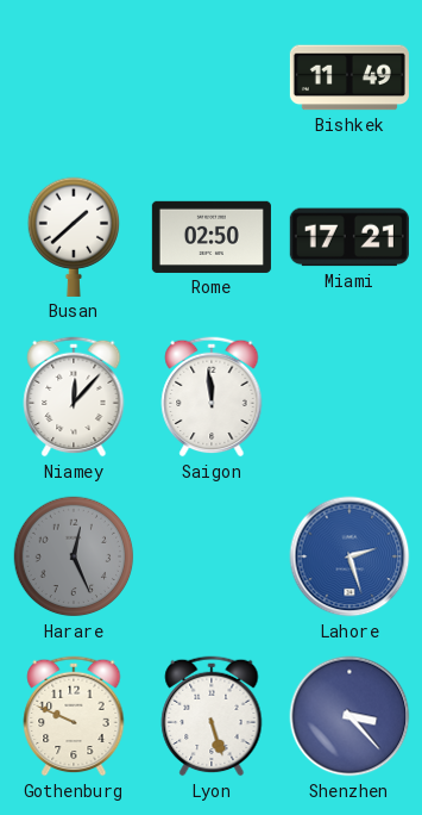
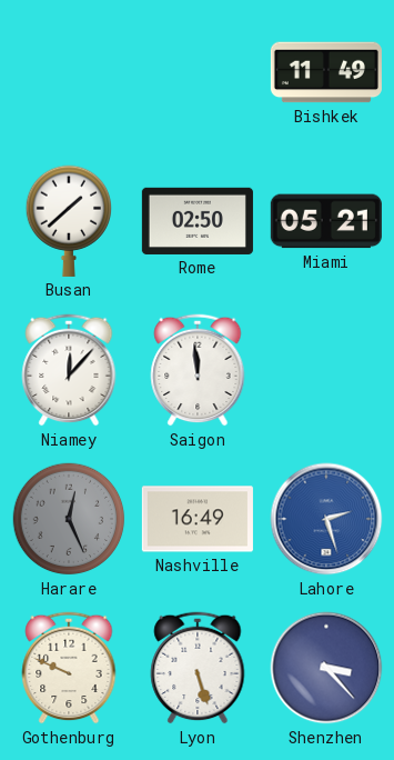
Miami: 17:21 -> 05:21
Nashville: none -> 16:49
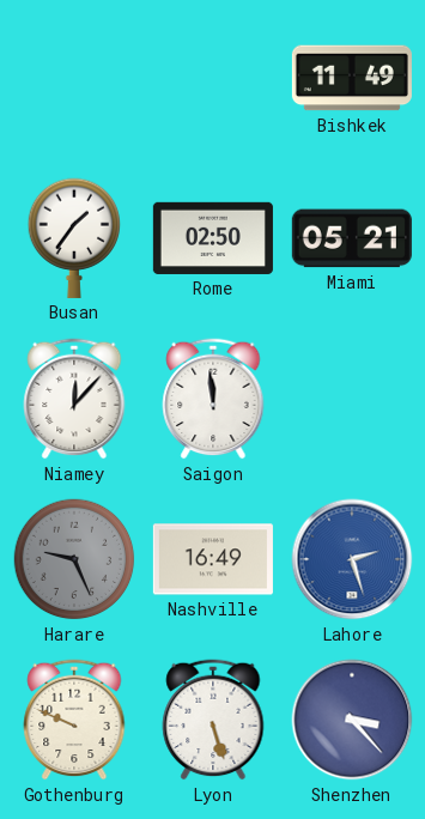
Busan: 1:38 -> 1:36
Harare: 12:26 -> 9:26
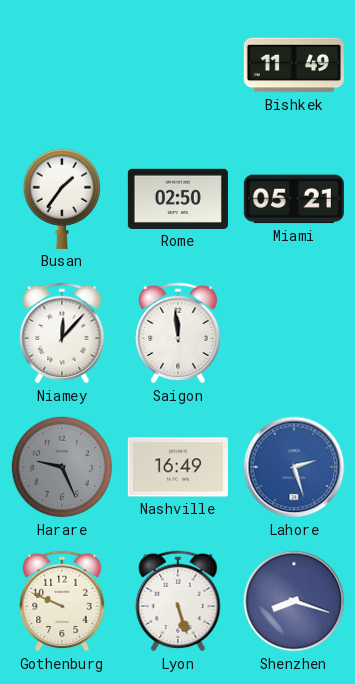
Shenzhen: 3:23 -> 8:18
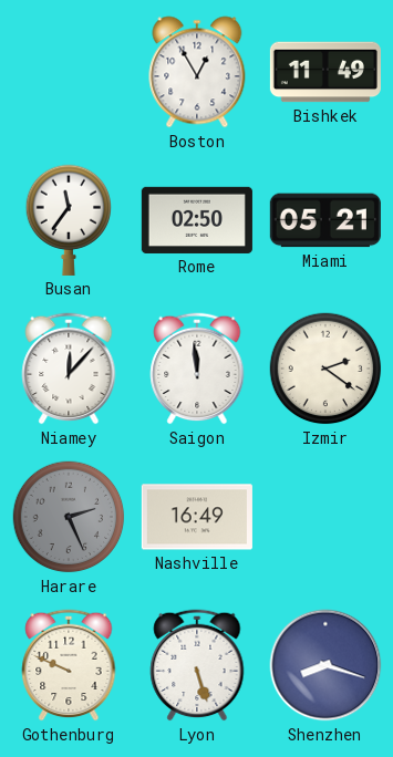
Boston: none -> 12:55
Busan: 1:36 -> 11:36
Izmir: none -> 2:21
Harare: 9:26 -> 2:26
Lahore: 2:27 -> none
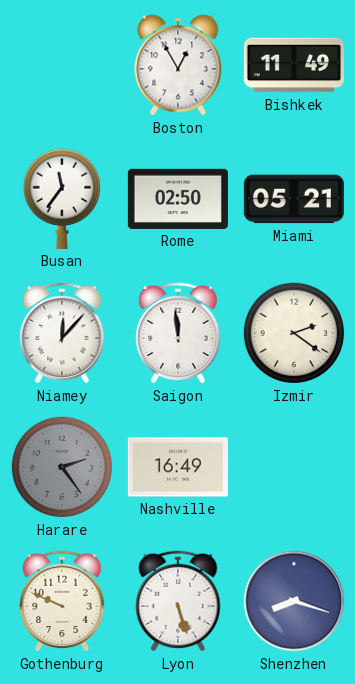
Harare: 2:26 -> 2:24
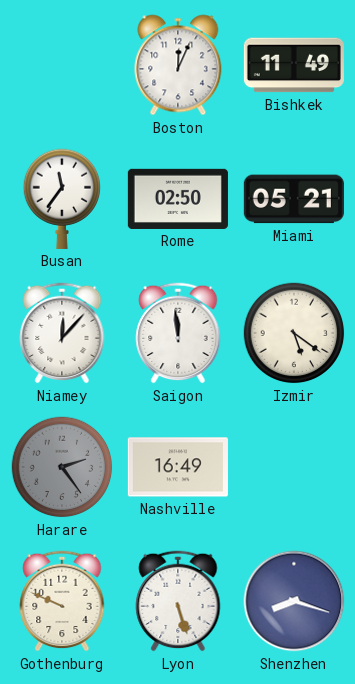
Boston: 12:55 -> 12:04
Izmir: 2:21 -> 5:21
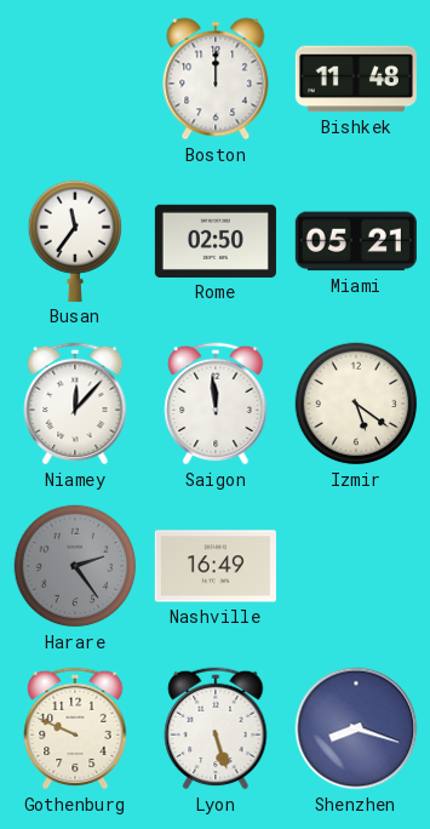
Boston: 12:04 -> 12:00
Bishkek: 11:49 -> 11:48
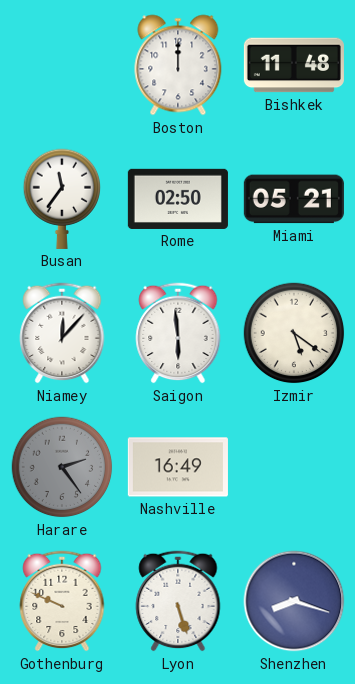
Saigon: 11:59 -> 5:59
